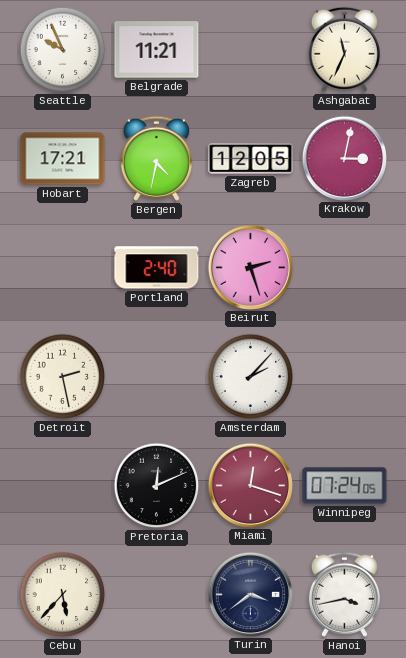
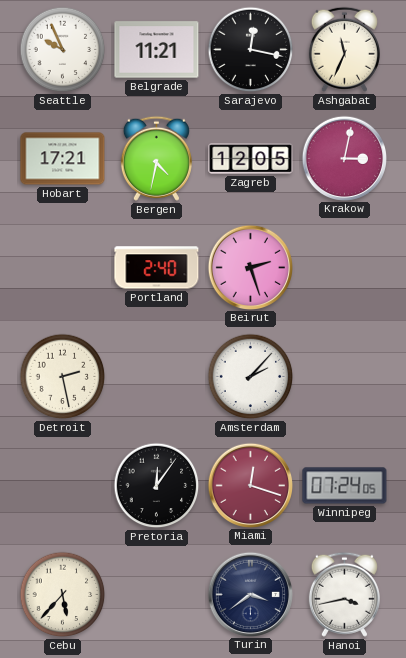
Sarajevo: none -> 12:17
Pretoria: 12:11 -> 12:06
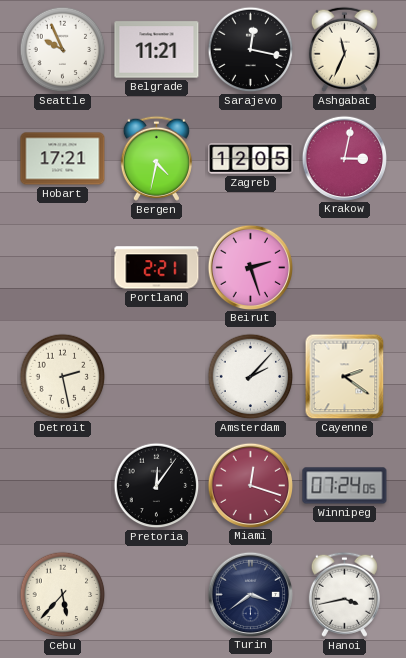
Portland: 2:40 -> 2:21
Cayenne: none -> 2:21
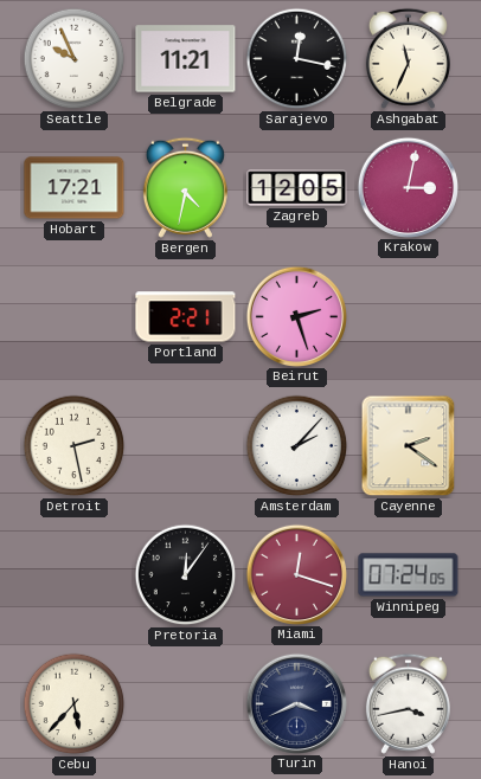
Turin: 3:39 -> 3:41
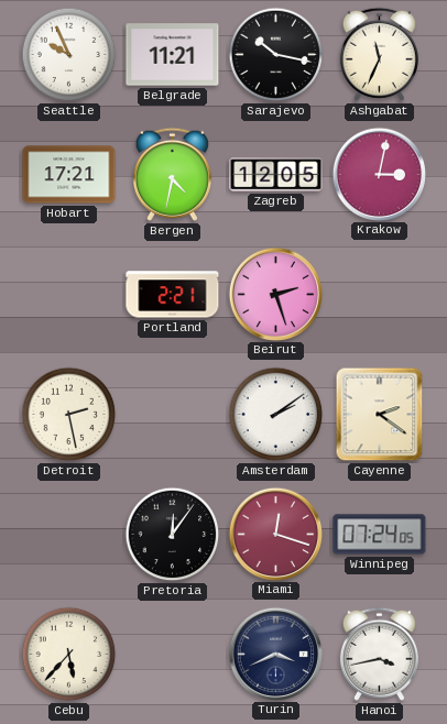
Sarajevo: 12:17 -> 10:17
Amsterdam: 2:07 -> 2:09
